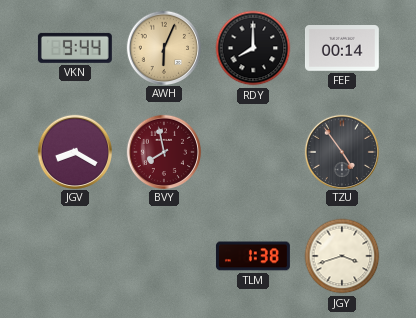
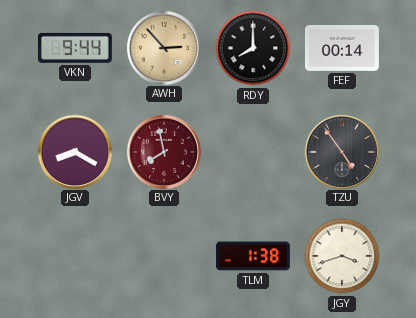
AWH: 6:04 -> 2:53
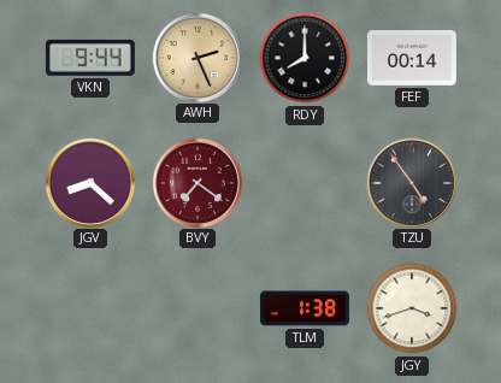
AWH: 2:53 -> 2:26
JGV: 8:20 -> 8:22
BVY: 7:58 -> 7:21
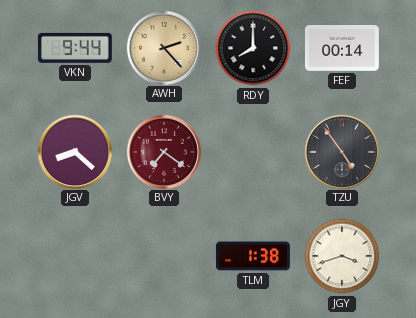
AWH: 2:26 -> 2:23
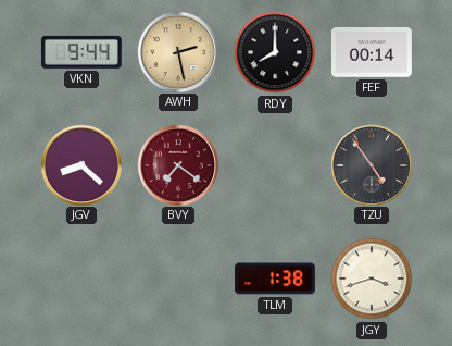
AWH: 2:23 -> 2:28
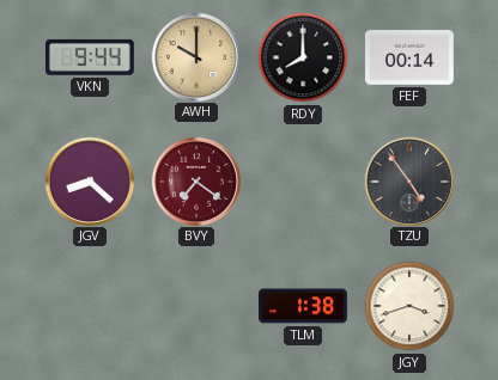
AWH: 2:28 -> 10:00
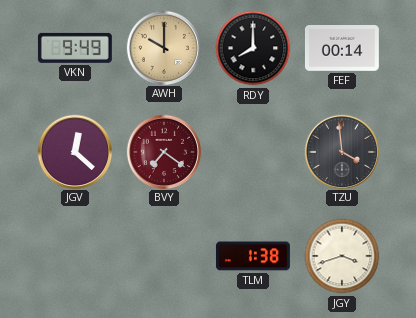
VKN: 9:44 -> 9:49
JGV: 8:22 -> 12:22
TZU: 4:54 -> 3:59
